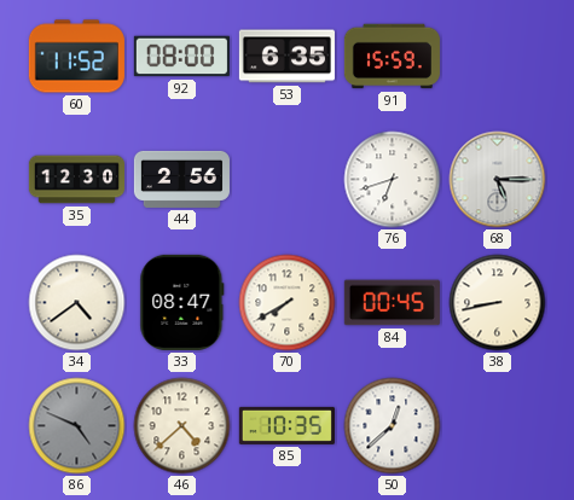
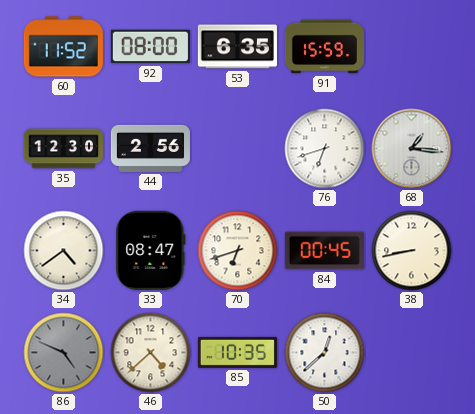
68: 5:15 -> 1:16
70: 7:40 -> 6:42
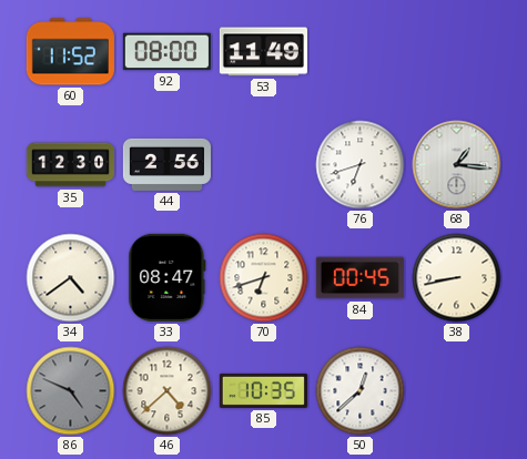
53: 6:35 -> 11:49
91: 15:59 -> none
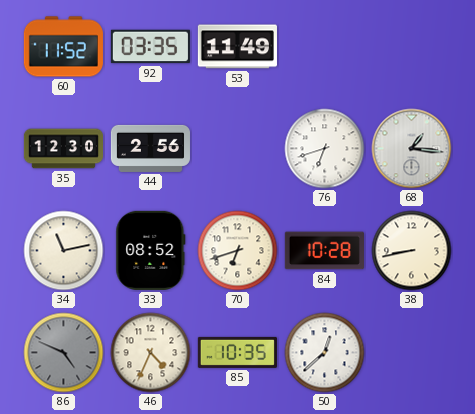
92: 08:00 -> 03:35
34: 4:39 -> 11:13
33: 08:47 -> 08:52
84: 00:45 -> 10:28
46: 4:38 -> 4:34
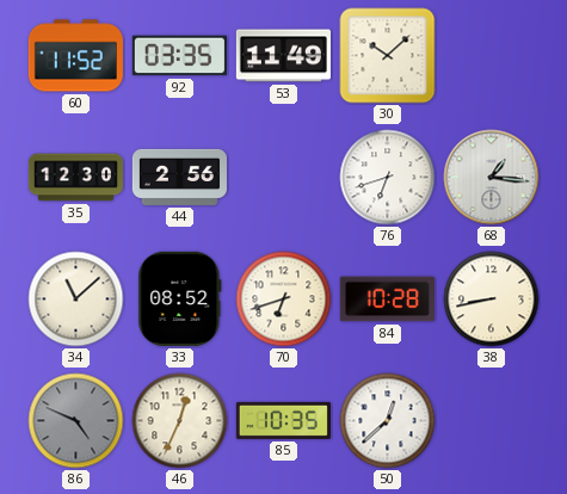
30: none -> 10:08
34: 11:13 -> 11:08
46: 4:34 -> 12:34
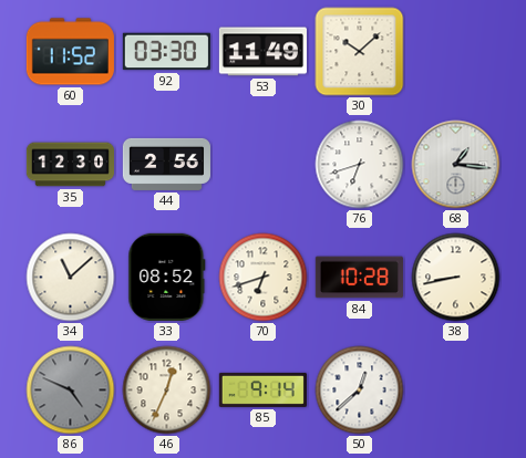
92: 03:35 -> 03:30
85: 10:35 -> 9:14
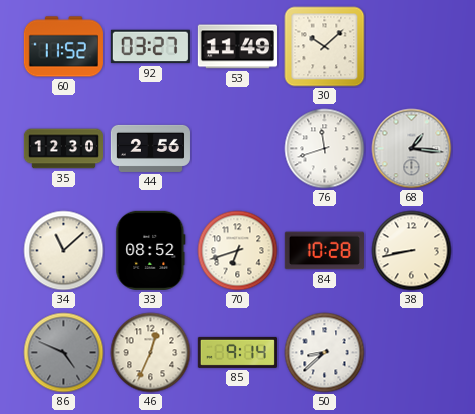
92: 03:30 -> 03:27
76: 6:42 -> 11:42
50: 12:38 -> 8:38
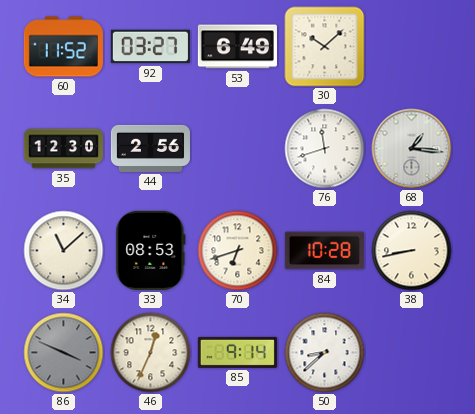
53: 11:49 -> 6:49
33: 08:52 -> 08:53
86: 4:49 -> 3:49
